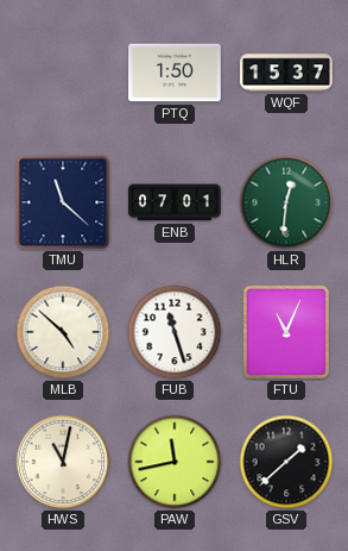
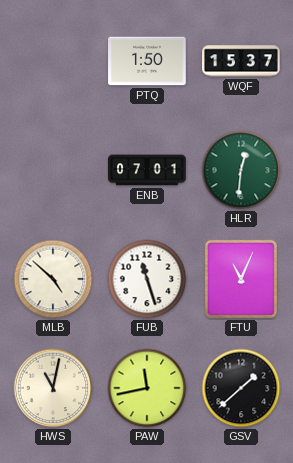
TMU: 11:22 -> none
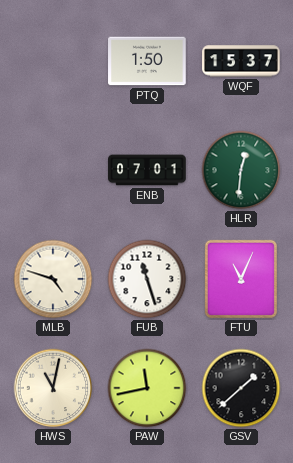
MLB: 4:52 -> 4:48
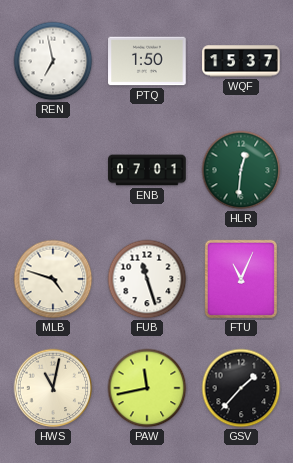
REN: none -> 6:58
GSV: 1:38 -> 1:37
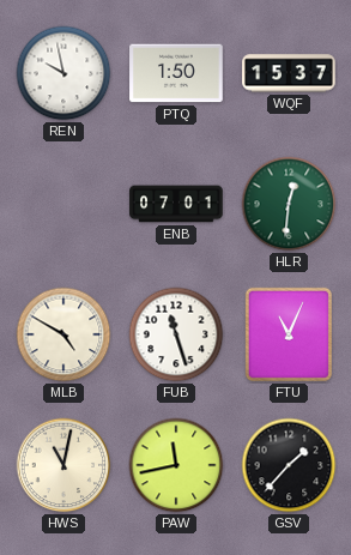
REN: 6:58 -> 9:58
MLB: 4:48 -> 4:50
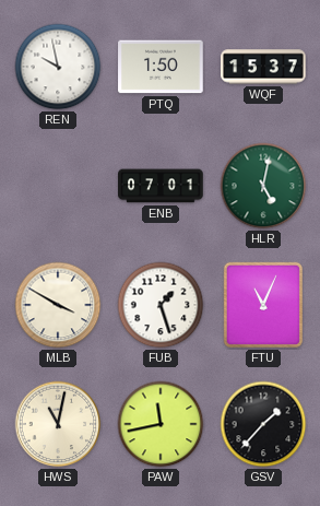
HLR: 12:31 -> 5:02
MLB: 4:50 -> 3:50
FUB: 11:27 -> 1:27
